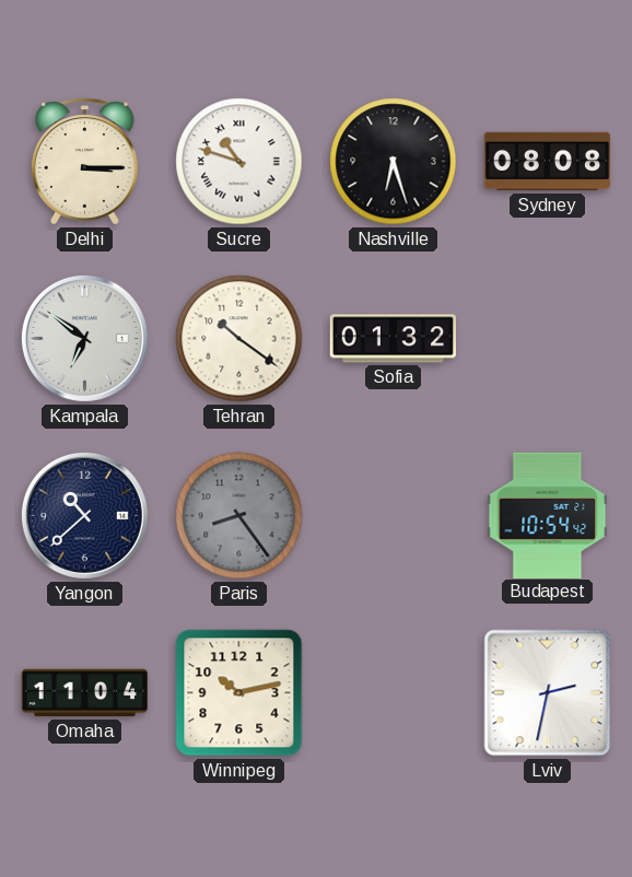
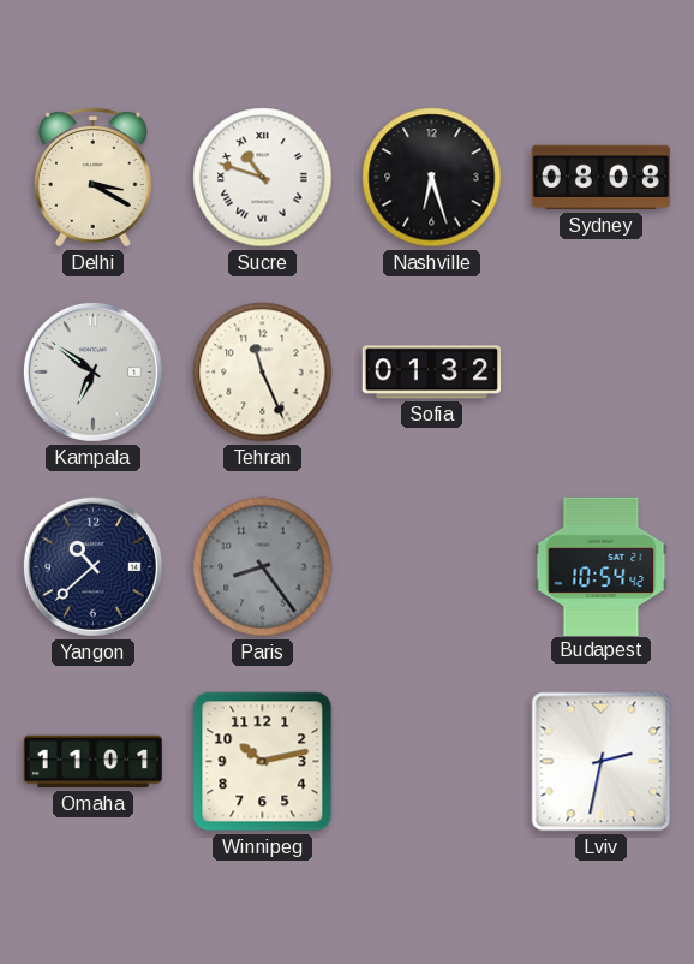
Delhi: 3:15 -> 3:20
Tehran: 10:21 -> 11:26
Omaha: 11:04 -> 11:01
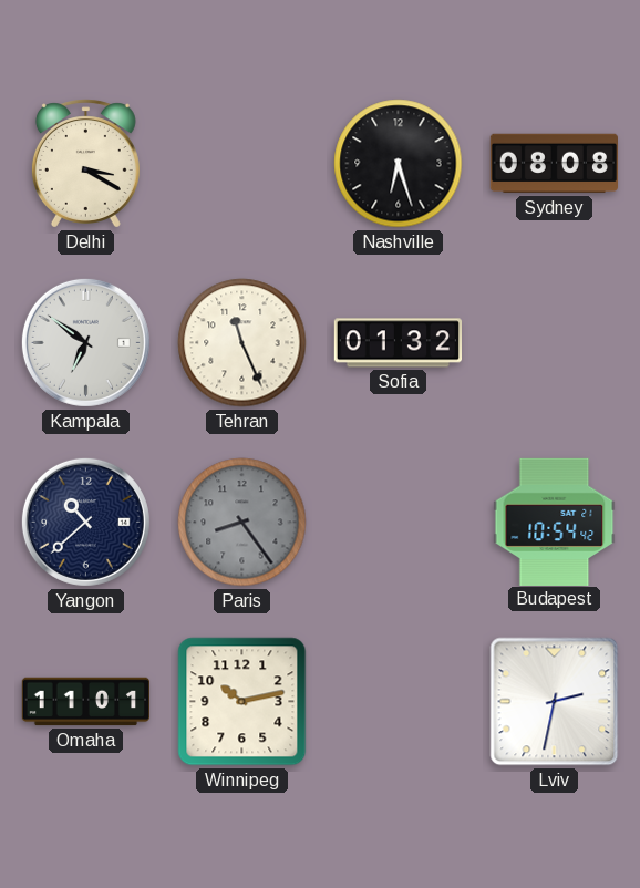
Sucre: 10:48 -> none
